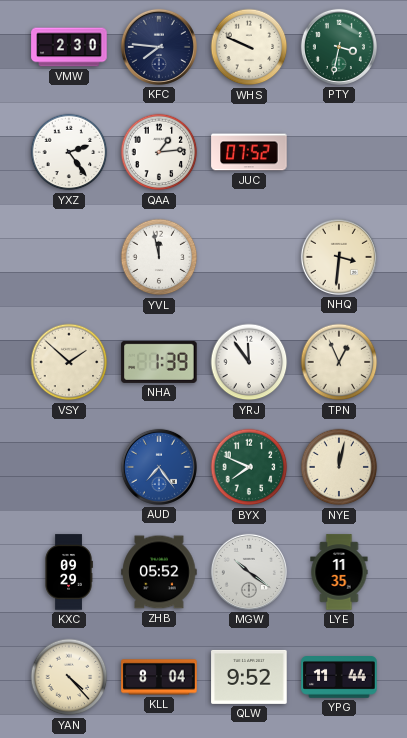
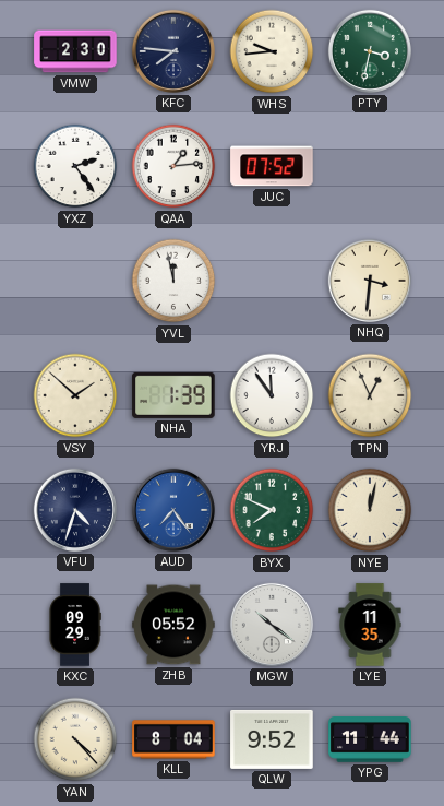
WHS: 9:49 -> 9:44
VFU: none -> 4:33
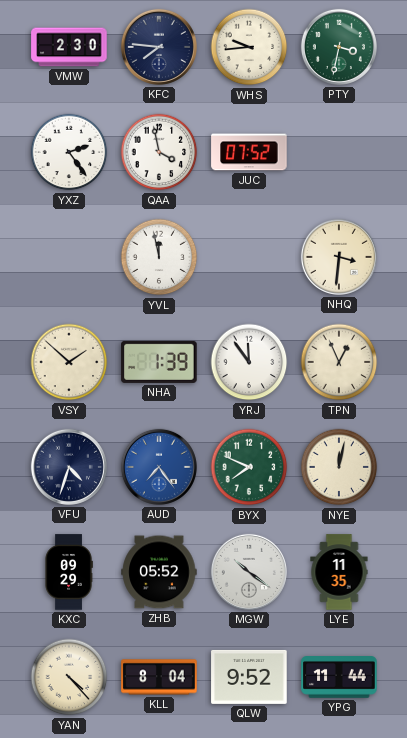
QAA: 1:14 -> 3:58
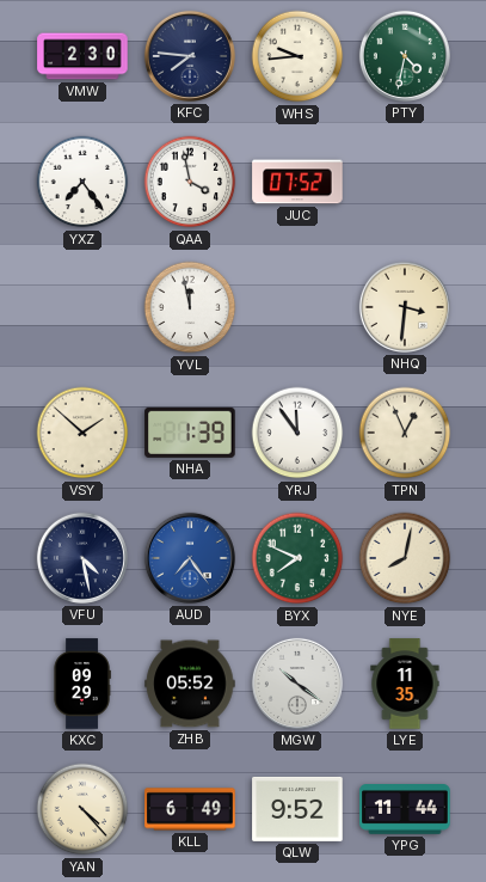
PTY: 3:32 -> 4:32
YXZ: 2:24 -> 7:24
VFU: 4:33 -> 4:28
NYE: 12:02 -> 8:02
KLL: 8:04 -> 6:49
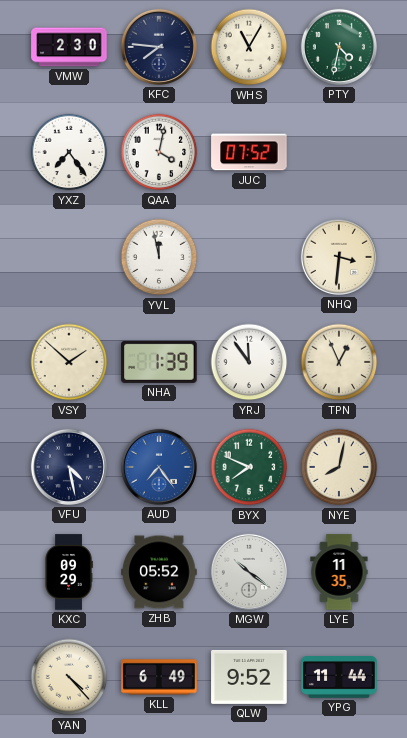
WHS: 9:44 -> 11:05
QAA: 3:58 -> 4:02
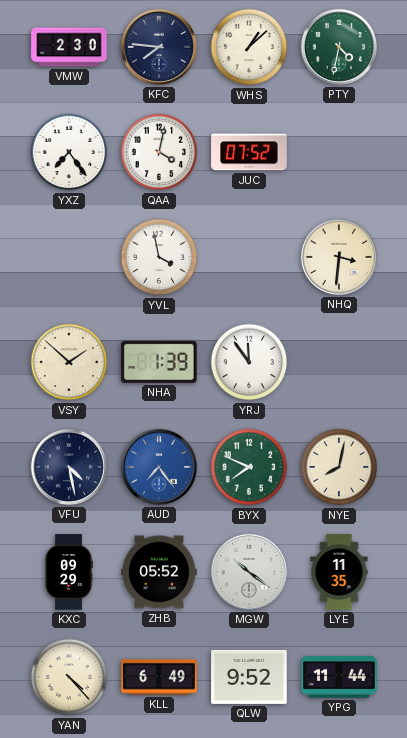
WHS: 11:05 -> 1:08
YVL: 11:58 -> 3:58
TPN: 12:56 -> none
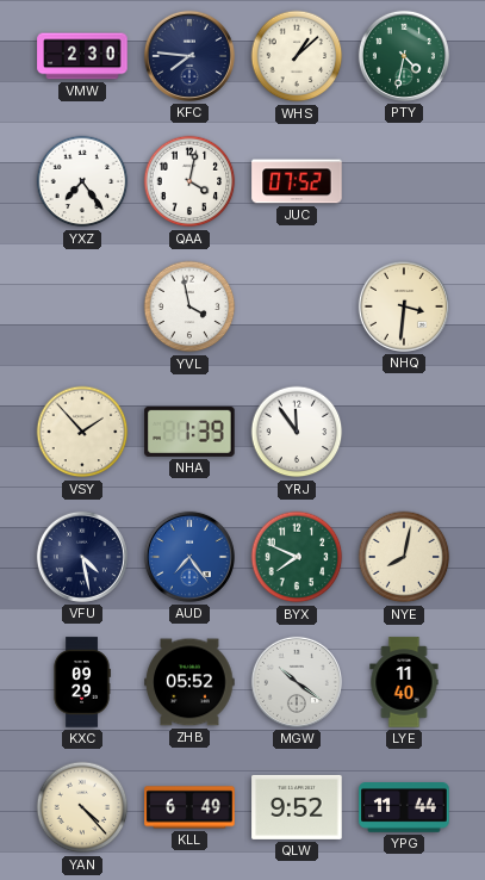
VSY: 1:52 -> 1:53
LYE: 11:35 -> 11:40
